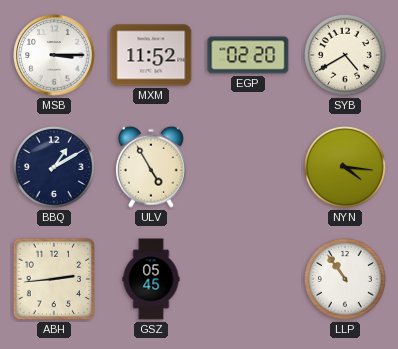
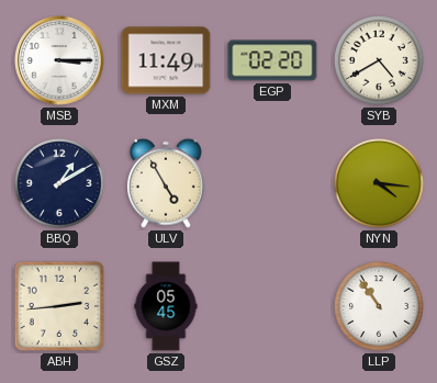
MXM: 11:52 -> 11:49
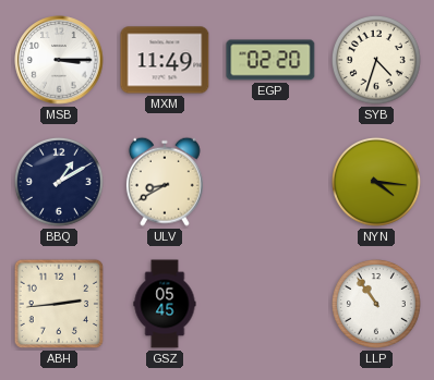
SYB: 4:40 -> 4:33
ULV: 4:55 -> 8:40
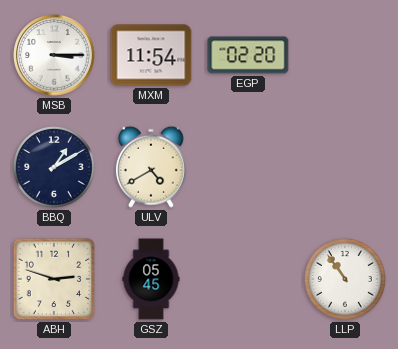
MXM: 11:49 -> 11:54
SYB: 4:33 -> none
ULV: 8:40 -> 4:40
NYN: 4:16 -> none
ABH: 2:44 -> 2:48
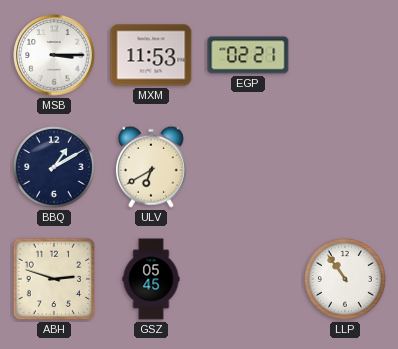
MXM: 11:54 -> 11:53
EGP: 02:20 -> 02:21
ULV: 4:40 -> 6:40
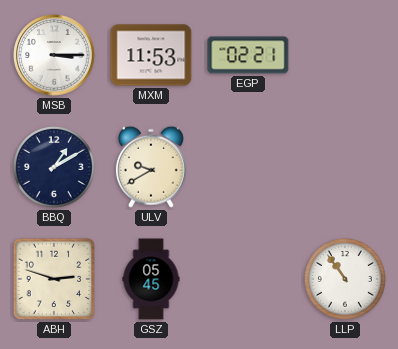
ULV: 6:40 -> 9:40
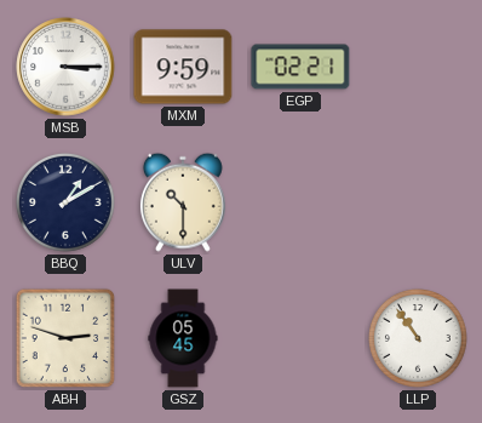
MXM: 11:53 -> 9:59
ULV: 9:40 -> 10:30
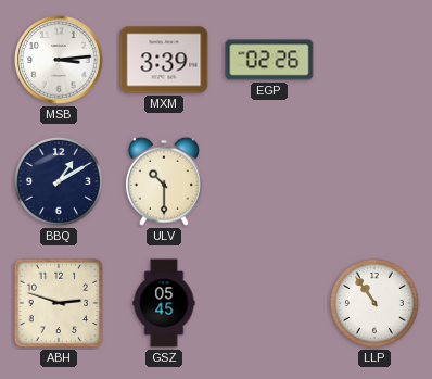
MSB: 3:15 -> 3:14
MXM: 9:59 -> 3:39
EGP: 02:21 -> 02:26
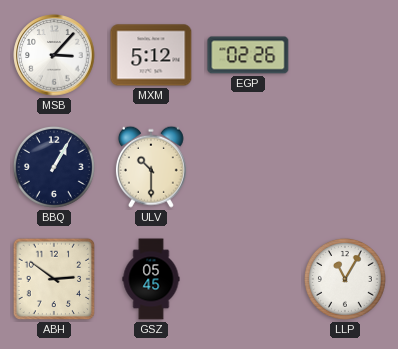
MSB: 3:14 -> 3:07
MXM: 3:39 -> 5:12
BBQ: 1:10 -> 1:05
ABH: 2:48 -> 2:51
LLP: 10:54 -> 11:05
